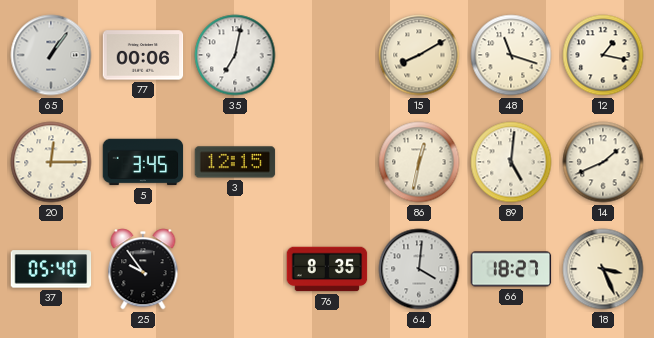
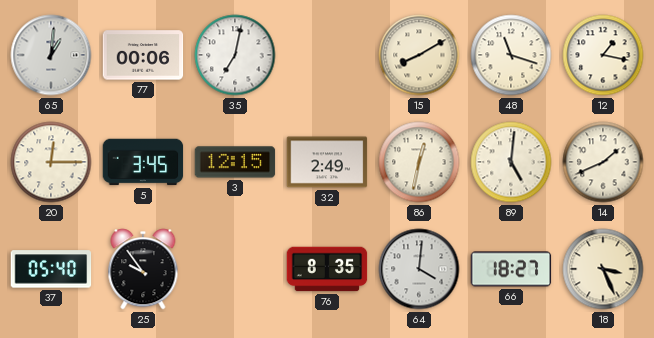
65: 1:06 -> 1:01
32: none -> 2:49
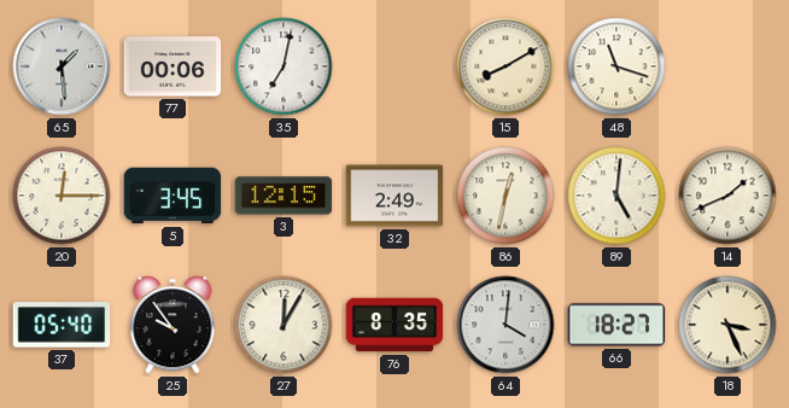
65: 1:01 -> 1:29
12: 1:17 -> none
27: none -> 12:05
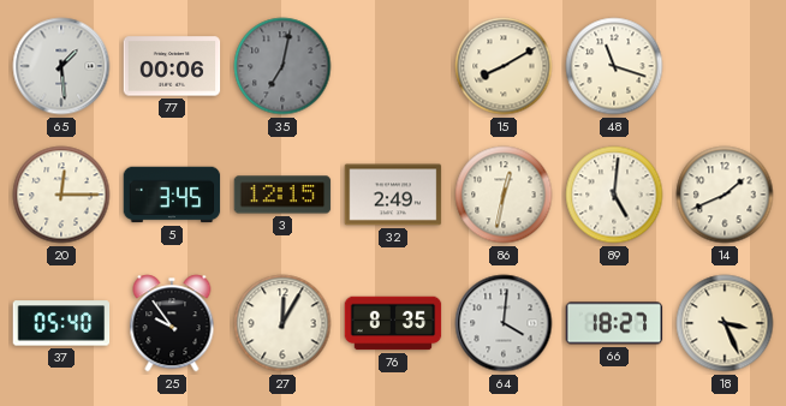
35 dial: white -> grey
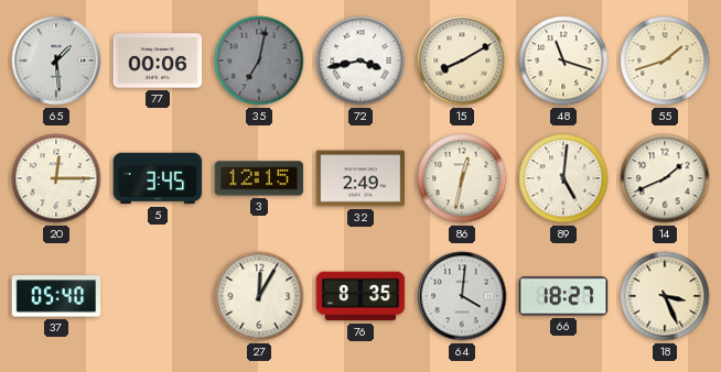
72: none -> 3:43
55: none -> 1:42
25: 9:54 -> none
